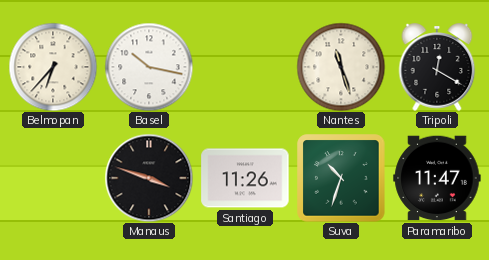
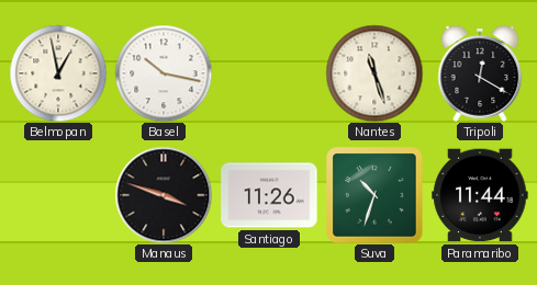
Belmopan: 6:37 -> 12:58
Paramaribo: 11:47 -> 11:44
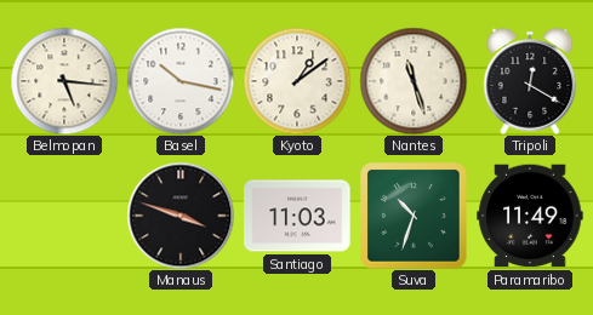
Belmopan: 12:58 -> 5:16
Kyoto: none -> 1:09
Santiago: 11:26 -> 11:03
Paramaribo: 11:44 -> 11:49
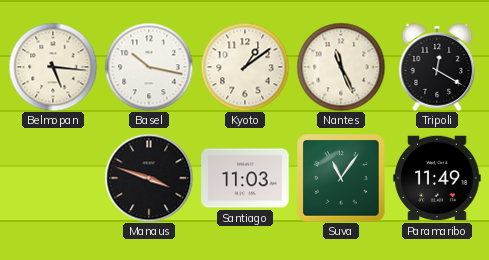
Nantes: 11:27 -> 11:26
Suva: 10:33 -> 11:06
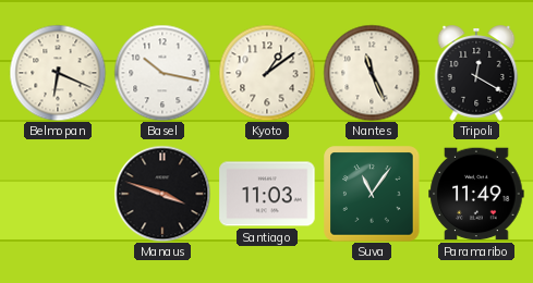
Belmopan: 5:16 -> 6:19
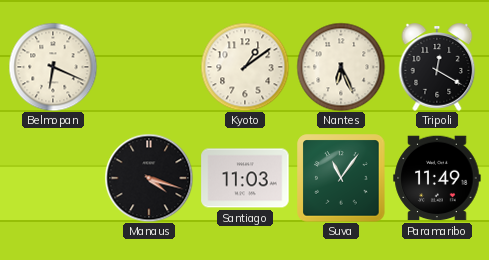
Basel: 10:17 -> none
Nantes: 11:26 -> 6:26
Manaus: 3:48 -> 4:18
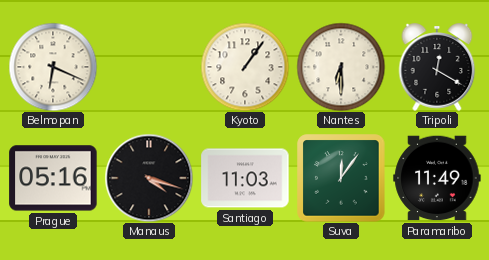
Kyoto: 1:09 -> 1:06
Nantes: 6:26 -> 6:30
Prague: none -> 05:16
Suva: 11:06 -> 12:06
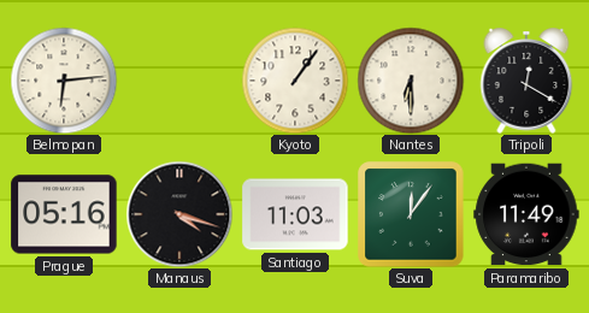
Belmopan: 6:19 -> 6:14
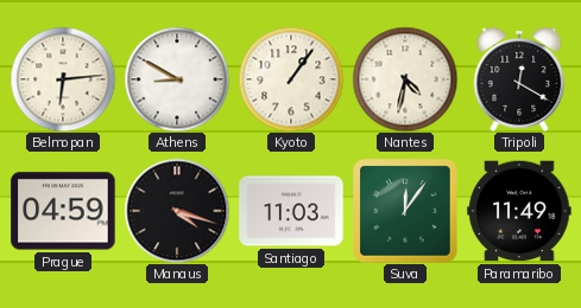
Athens: none -> 8:50
Nantes: 6:30 -> 4:32
Prague: 05:16 -> 04:59
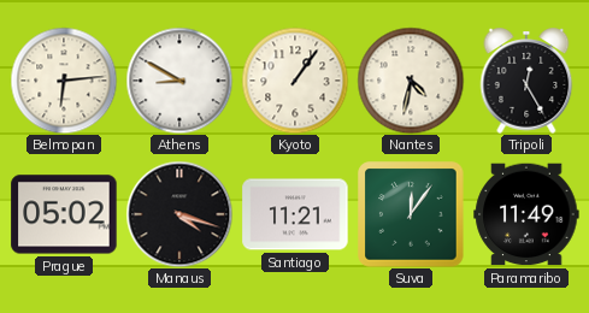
Tripoli: 12:20 -> 12:25
Prague: 04:59 -> 05:02
Santiago: 11:03 -> 11:21
